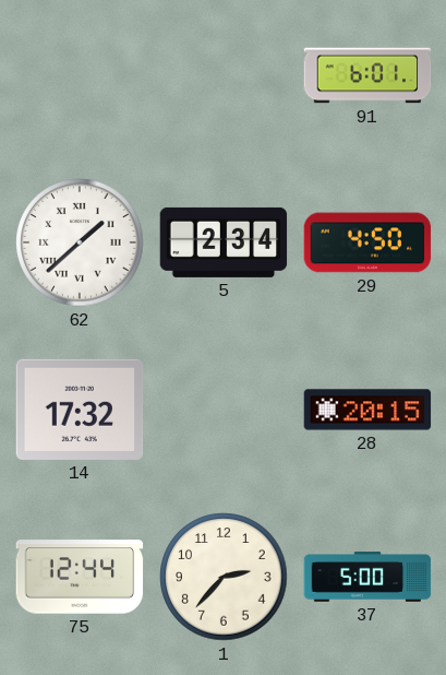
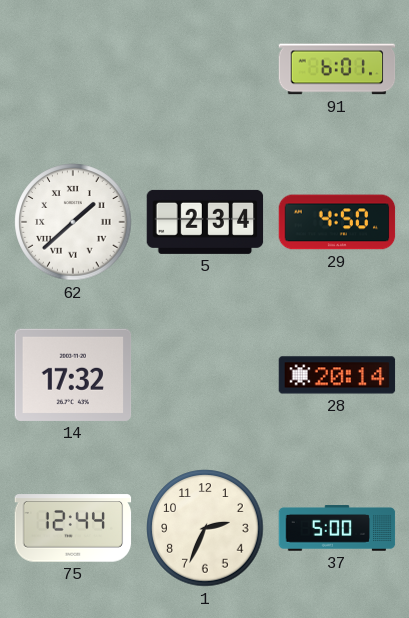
28: 20:15 -> 20:14
1: 2:37 -> 2:34
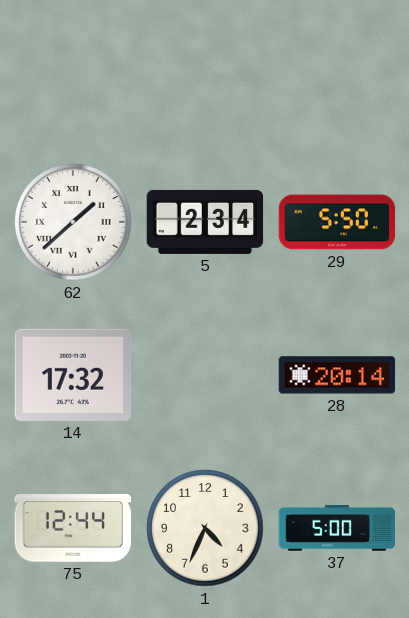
91: 6:01 -> none
29: 4:50 -> 5:50
1: 2:34 -> 4:34
